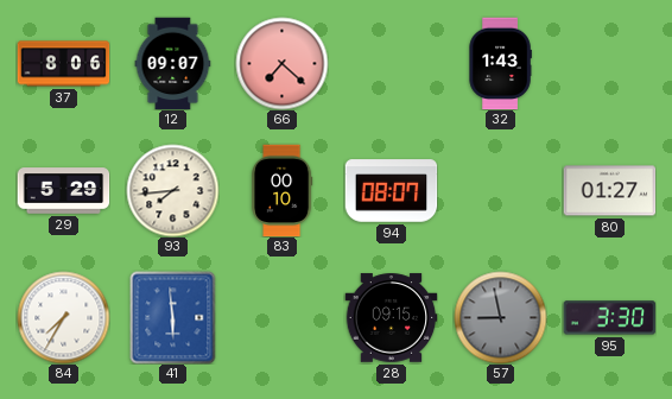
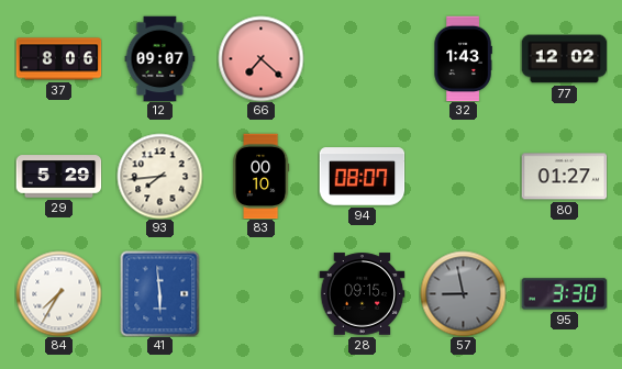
77: none -> 12:02
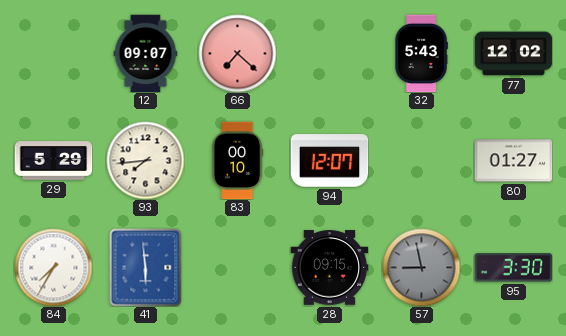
37: 8:06 -> none
32: 1:43 -> 5:43
94: 08:07 -> 12:07
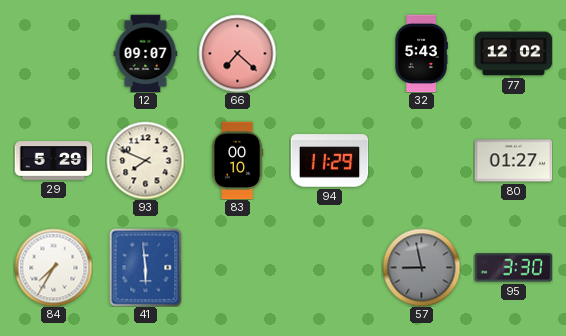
93: 7:44 -> 7:49
94: 12:07 -> 11:29
28: 09:15 -> none
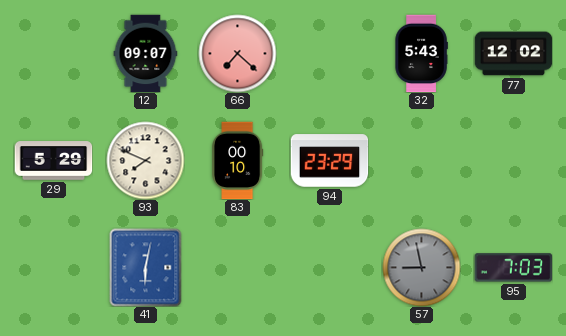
94: 11:29 -> 23:29
80: 01:27 -> none
84: 7:35 -> none
41: 5:59 -> 6:02
95: 3:30 -> 7:03
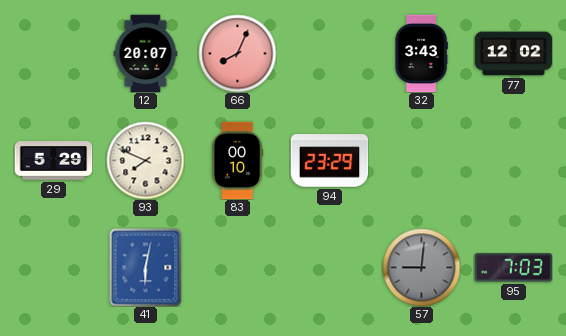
12: 09:07 -> 20:07
66: 7:22 -> 8:04
32: 5:43 -> 3:43
57: 8:58 -> 9:01
